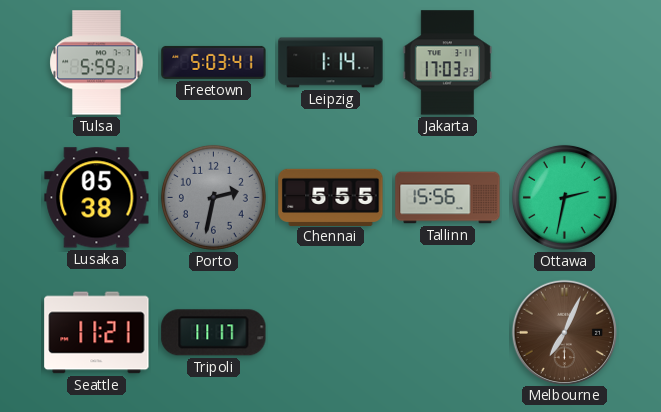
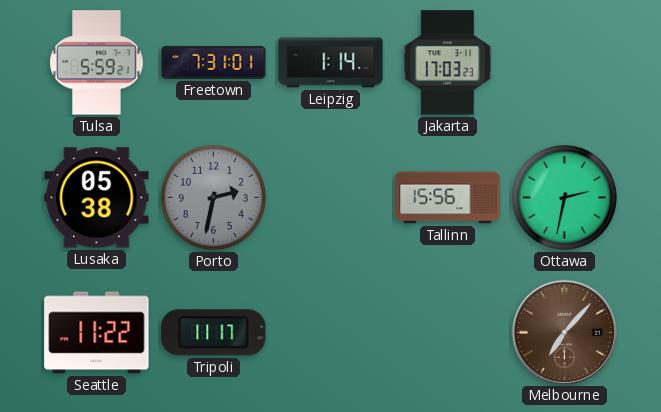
Freetown: 5:03 -> 7:31
Chennai: 5:55 -> none
Seattle: 11:21 -> 11:22
Melbourne: 7:04 -> 7:07
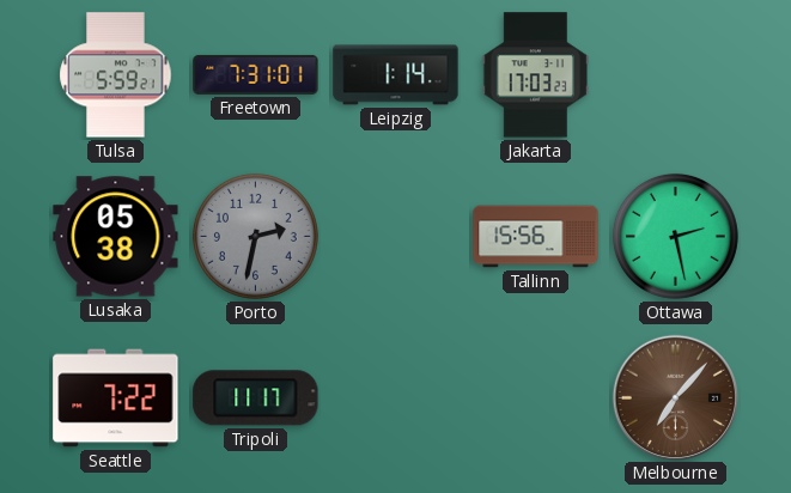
Ottawa: 2:32 -> 2:28
Seattle: 11:22 -> 7:22
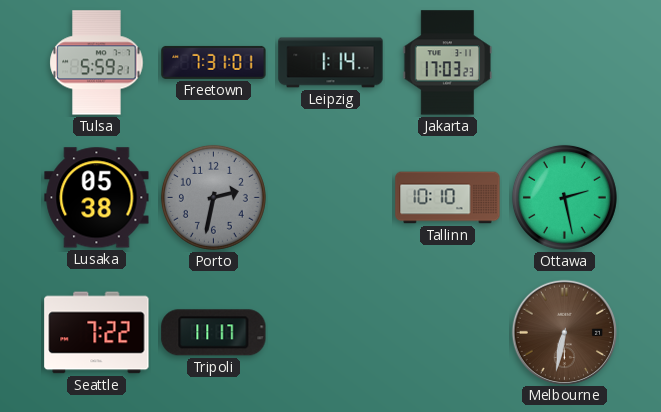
Tallinn: 15:56 -> 10:10
Melbourne: 7:07 -> 6:32
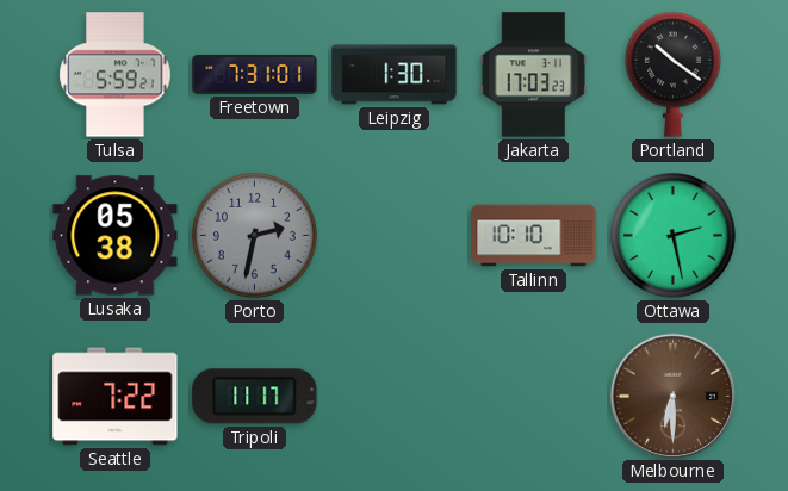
Leipzig: 1:14 -> 1:30
Portland: none -> 10:21
Melbourne: 6:32 -> 6:30
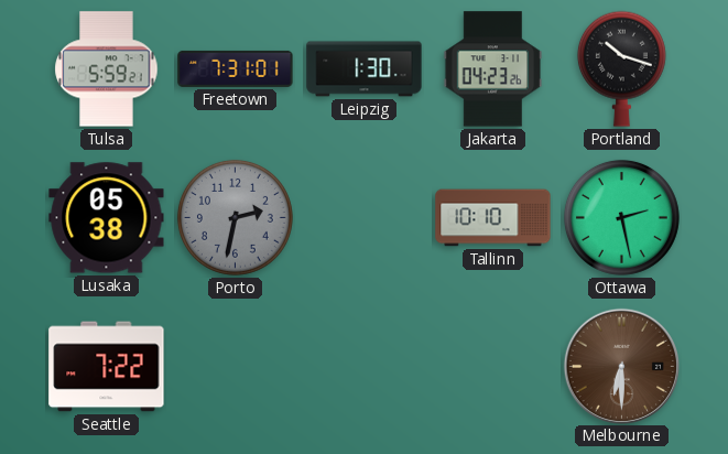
Jakarta: 17:03 -> 04:23
Portland: 10:21 -> 10:18
Tripoli: 11:17 -> none
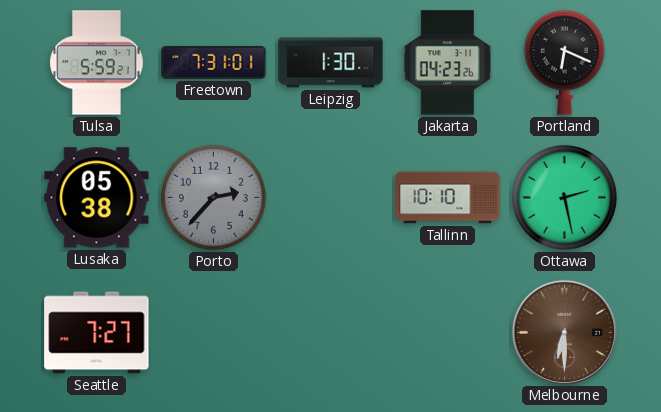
Portland: 10:18 -> 6:19
Porto: 2:32 -> 2:37
Seattle: 7:22 -> 7:27
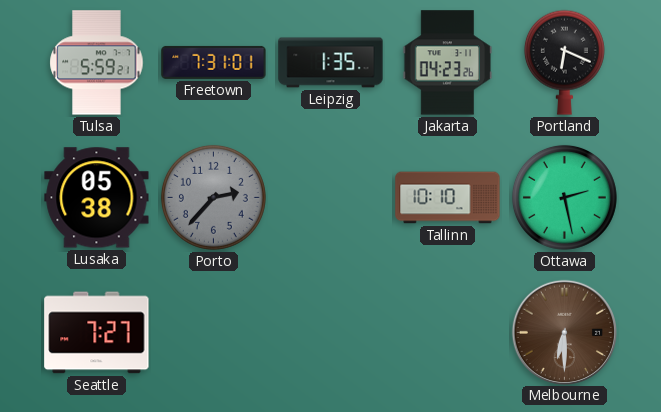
Leipzig: 1:30 -> 1:35
